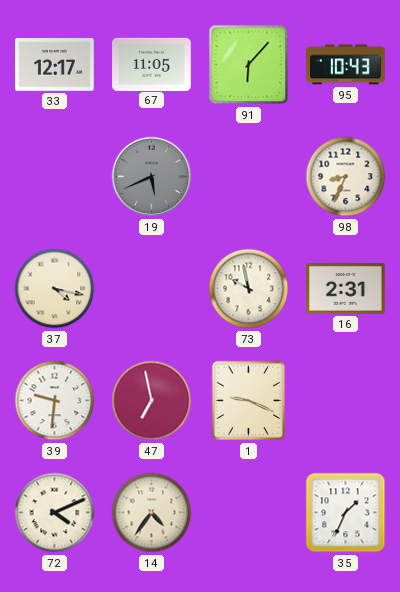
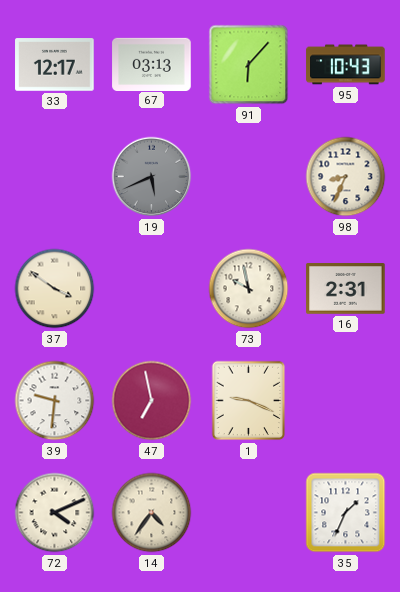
67: 11:05 -> 03:13
37: 4:17 -> 3:51
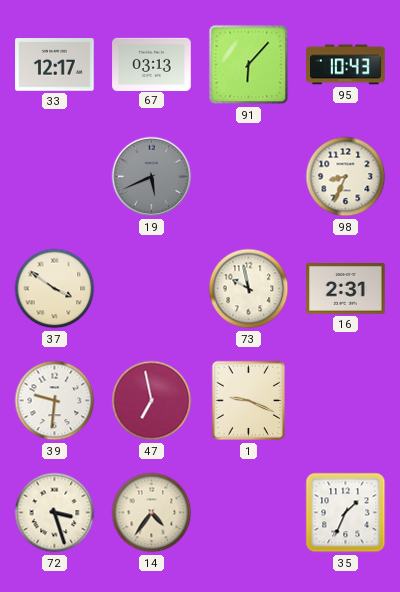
72: 4:11 -> 3:27
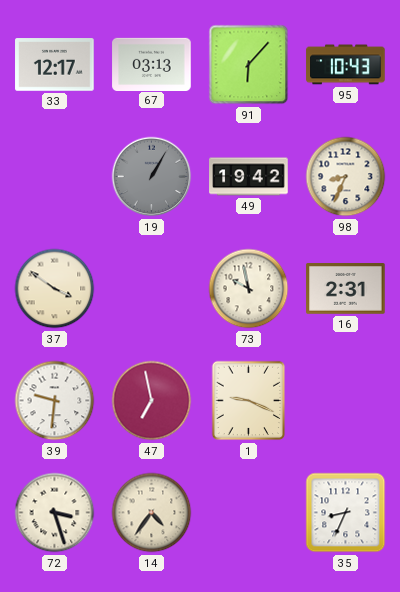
19: 5:41 -> 1:05
49: none -> 19:42
35: 1:34 -> 8:34
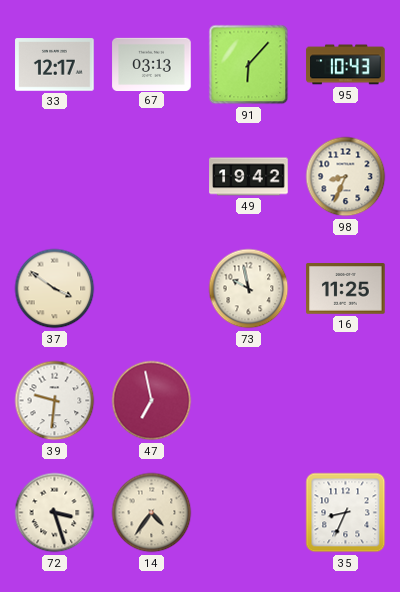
19: 1:05 -> none
16: 2:31 -> 11:25
1: 9:19 -> none
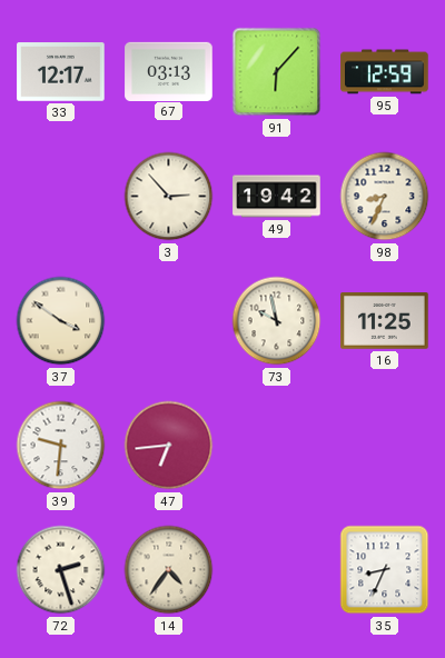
95: 10:43 -> 12:59
3: none -> 2:53
47: 6:58 -> 6:44
72: 3:27 -> 2:27
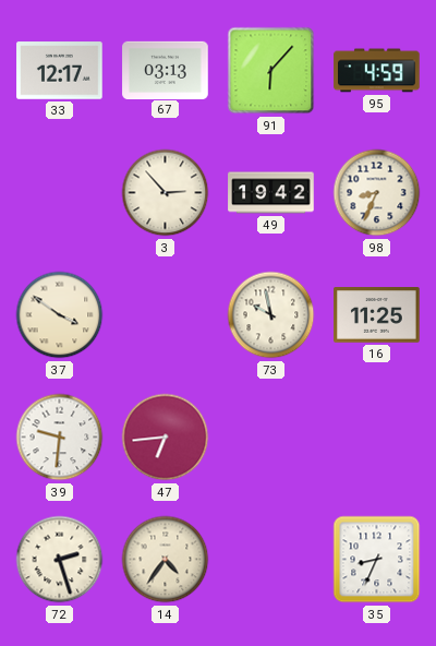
95: 12:59 -> 4:59
